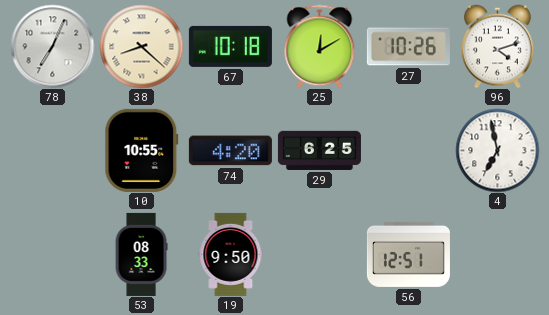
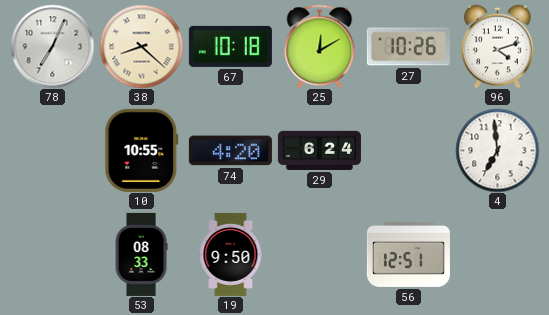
29: 6:25 -> 6:24
4: 6:58 -> 6:59
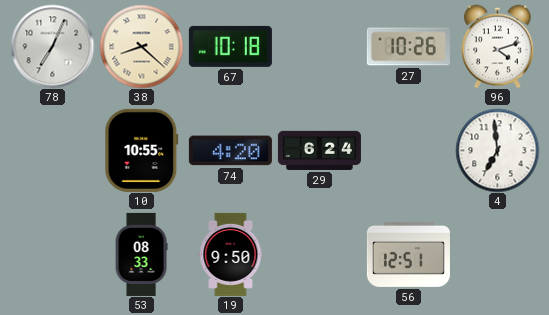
25: 12:10 -> none
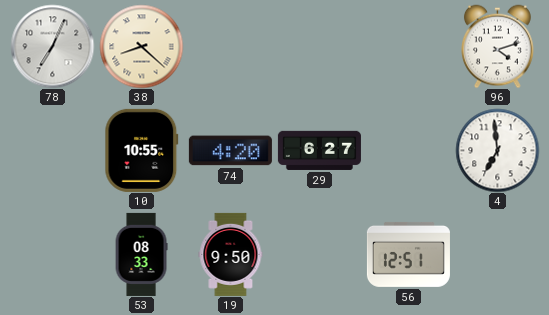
67: 10:18 -> none
27: 10:26 -> none
29: 6:24 -> 6:27
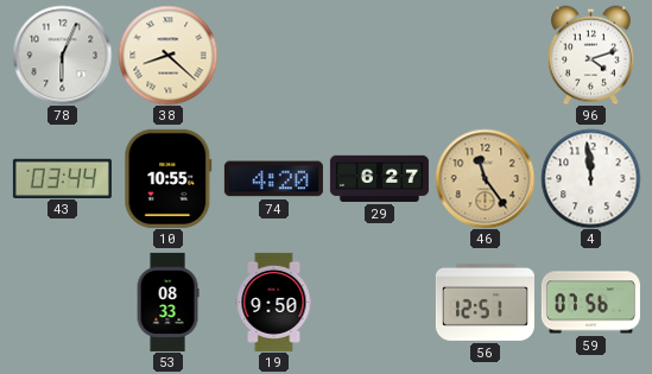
78: 7:04 -> 6:04
43: none -> 03:44
46: none -> 11:24
4: 6:59 -> 11:59
59: none -> 07:56
